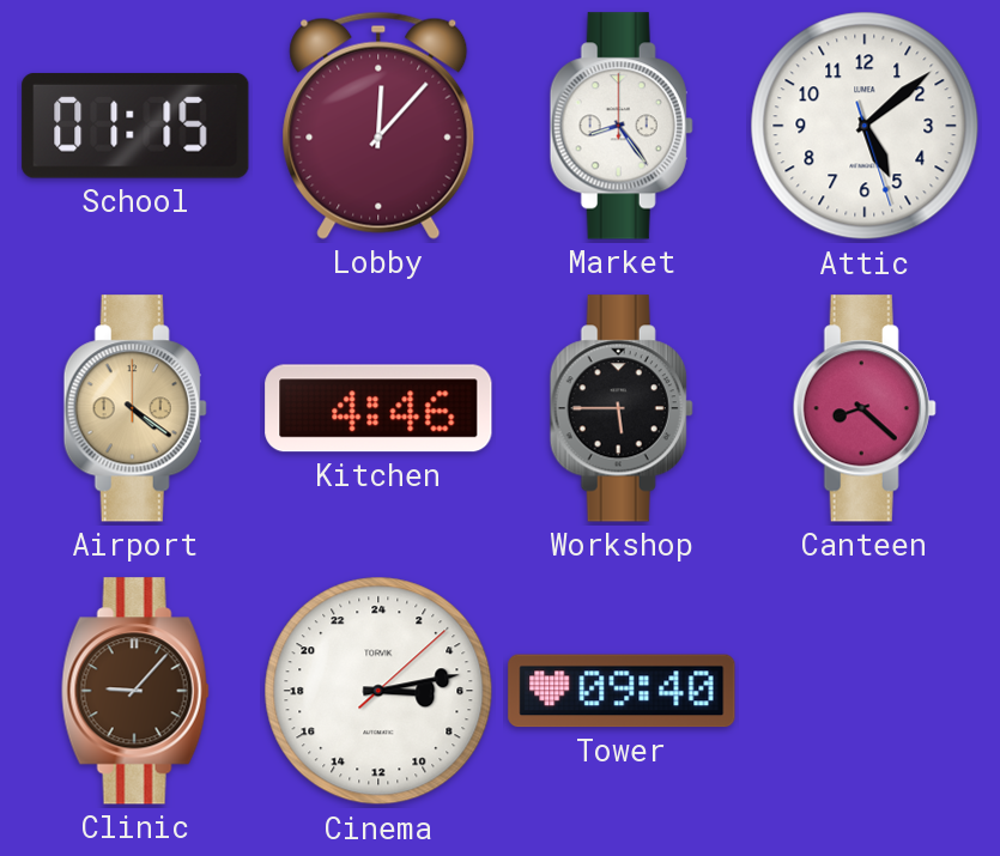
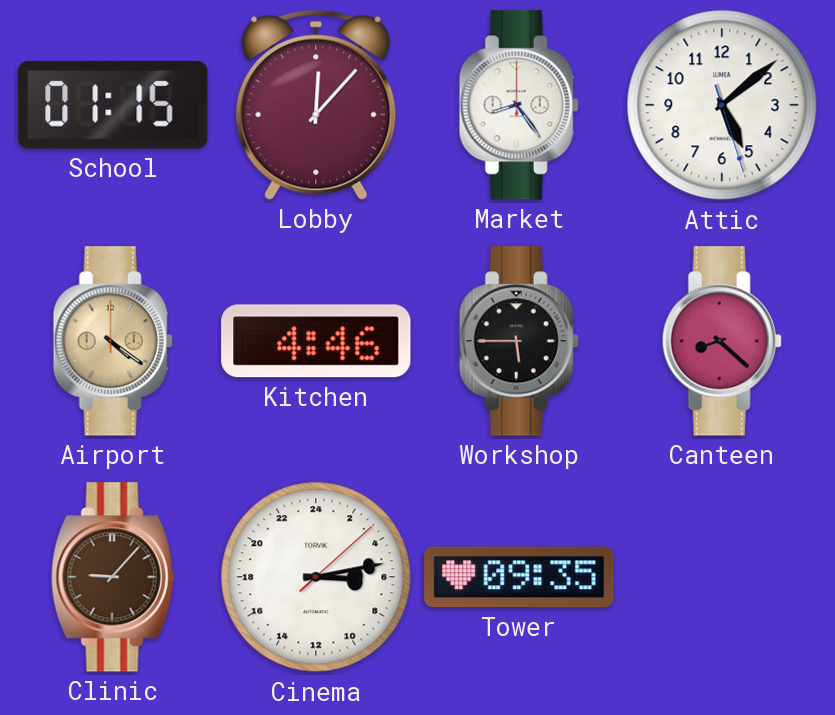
Tower: 09:40 -> 09:35
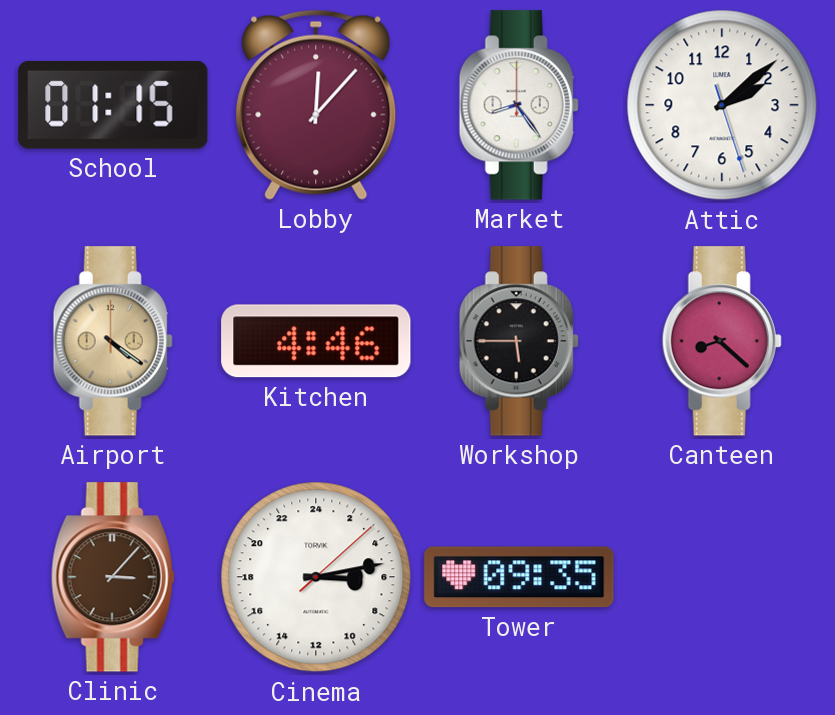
Attic: 5:08 -> 2:08
Clinic: 9:07 -> 3:07
